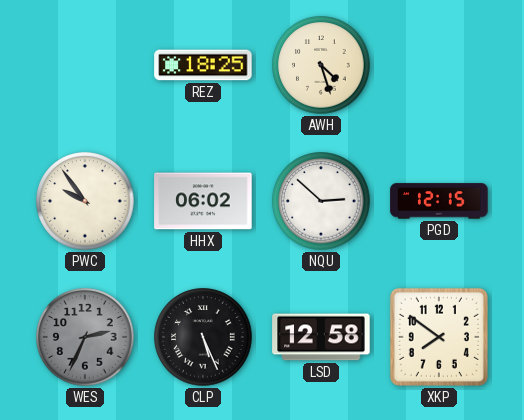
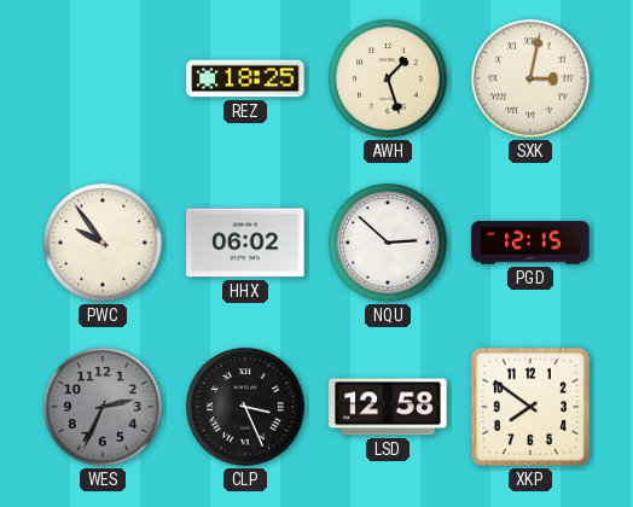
AWH: 4:27 -> 1:27
SXK: none -> 3:02
CLP: 5:26 -> 3:26
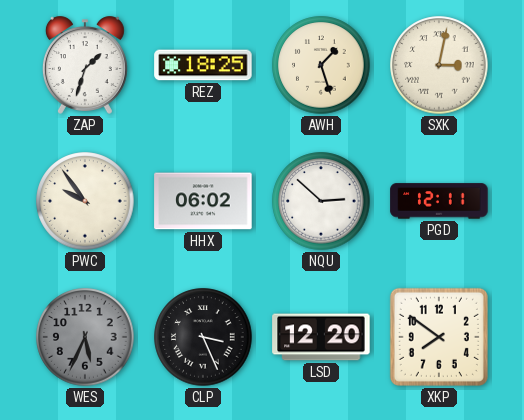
ZAP: none -> 1:33
PGD: 12:15 -> 12:11
WES: 2:34 -> 5:34
LSD: 12:58 -> 12:20
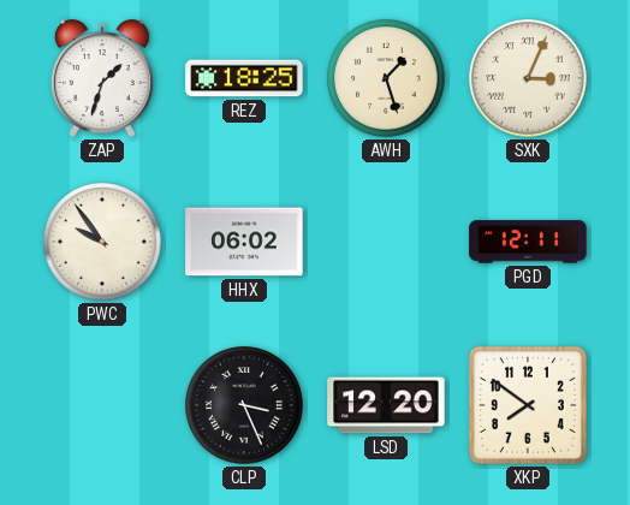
SXK: 3:02 -> 3:04
NQU: 2:52 -> none
WES: 5:34 -> none
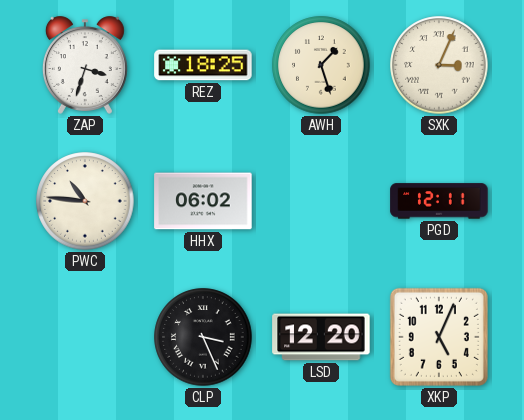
ZAP: 1:33 -> 3:33
PWC: 9:54 -> 10:46
XKP: 7:51 -> 5:04
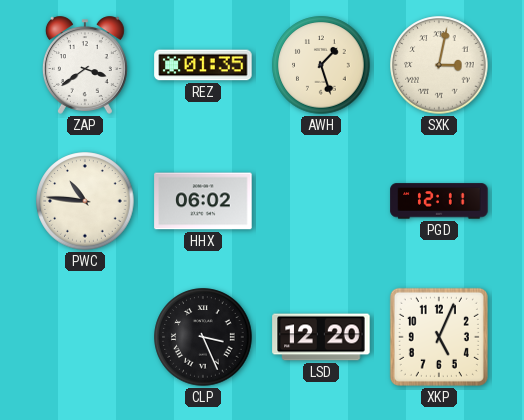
ZAP: 3:33 -> 3:39
REZ: 18:25 -> 01:35
SXK: 3:04 -> 3:02
